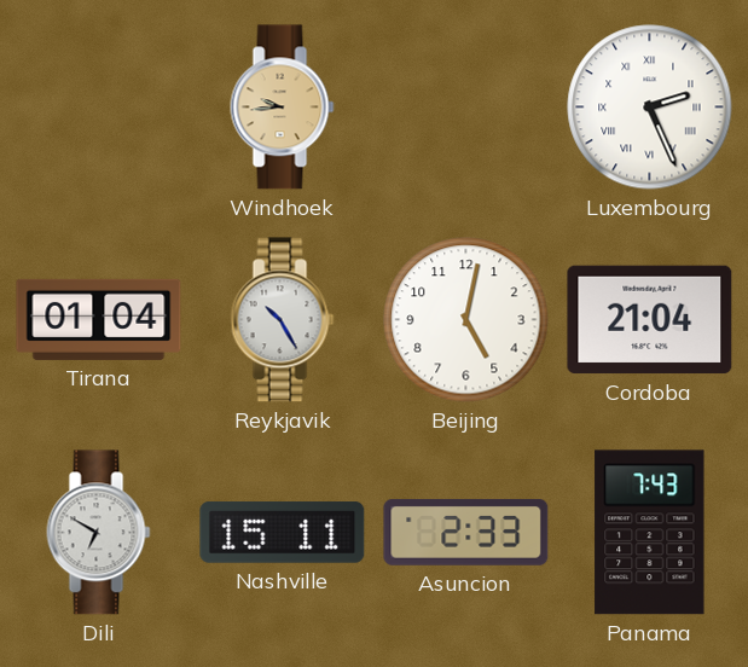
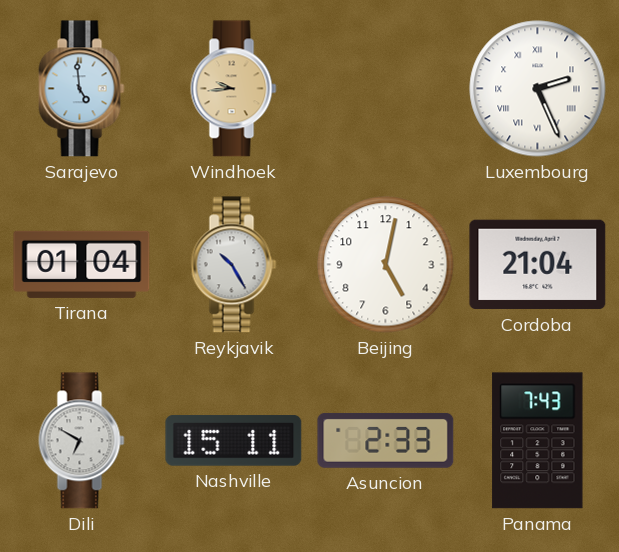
Sarajevo: none -> 4:59
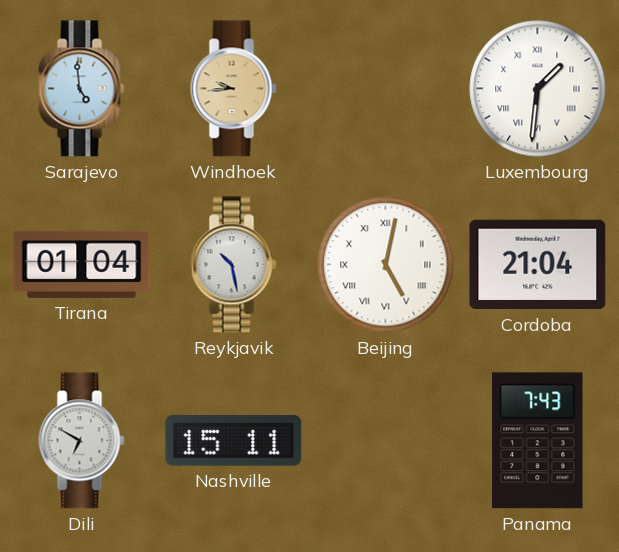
Luxembourg: 2:26 -> 1:31
Reykjavik: 10:25 -> 10:28
Beijing numerals: Arabic -> Roman
Asuncion: 2:33 -> none
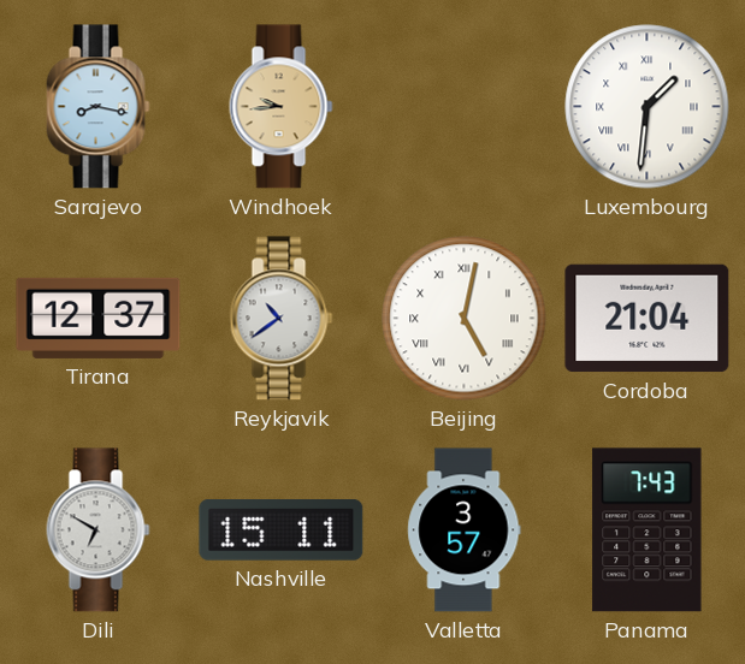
Sarajevo: 4:59 -> 8:17
Tirana: 01:04 -> 12:37
Reykjavik: 10:28 -> 10:39
Valletta: none -> 3:57
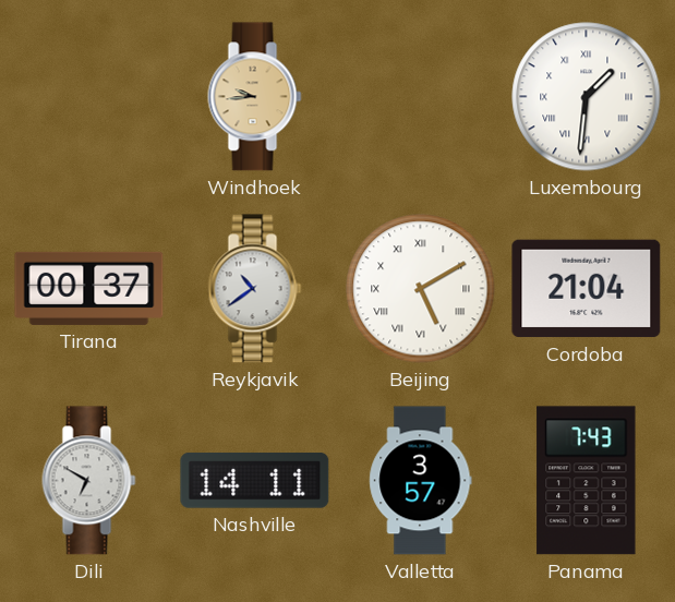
Sarajevo: 8:17 -> none
Tirana: 12:37 -> 00:37
Beijing: 5:02 -> 5:10
Nashville: 15:11 -> 14:11
